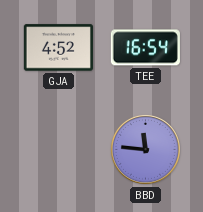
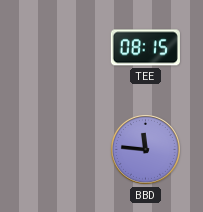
GJA: 4:52 -> none
TEE: 16:54 -> 08:15
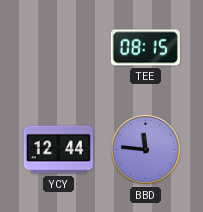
YCY: none -> 12:44
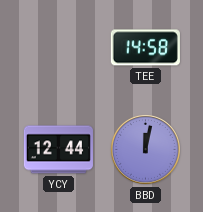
TEE: 08:15 -> 14:58
BBD: 11:46 -> 12:02
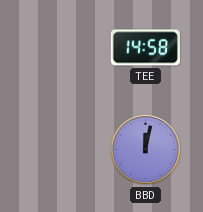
YCY: 12:44 -> none
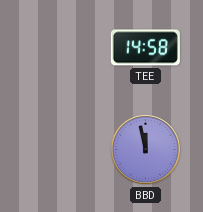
BBD: 12:02 -> 11:58
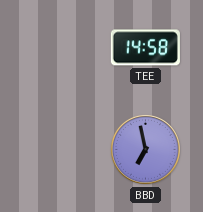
BBD: 11:58 -> 6:58
